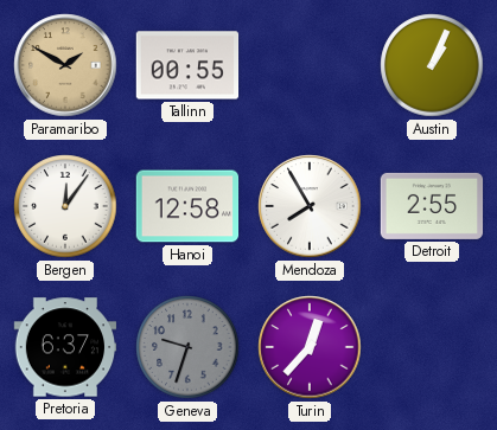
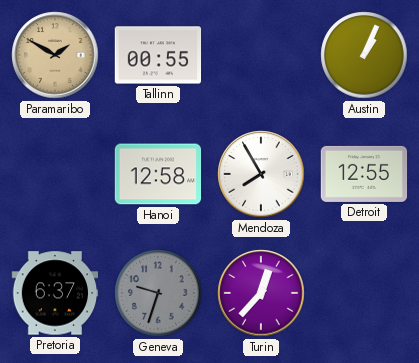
Bergen: 12:06 -> none
Detroit: 2:55 -> 12:55
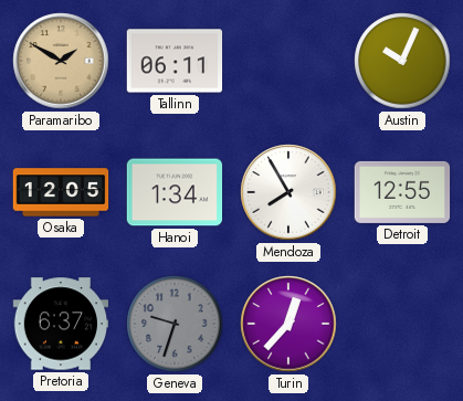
Tallinn: 00:55 -> 06:11
Austin: 1:04 -> 10:04
Osaka: none -> 12:05
Hanoi: 12:58 -> 1:34
